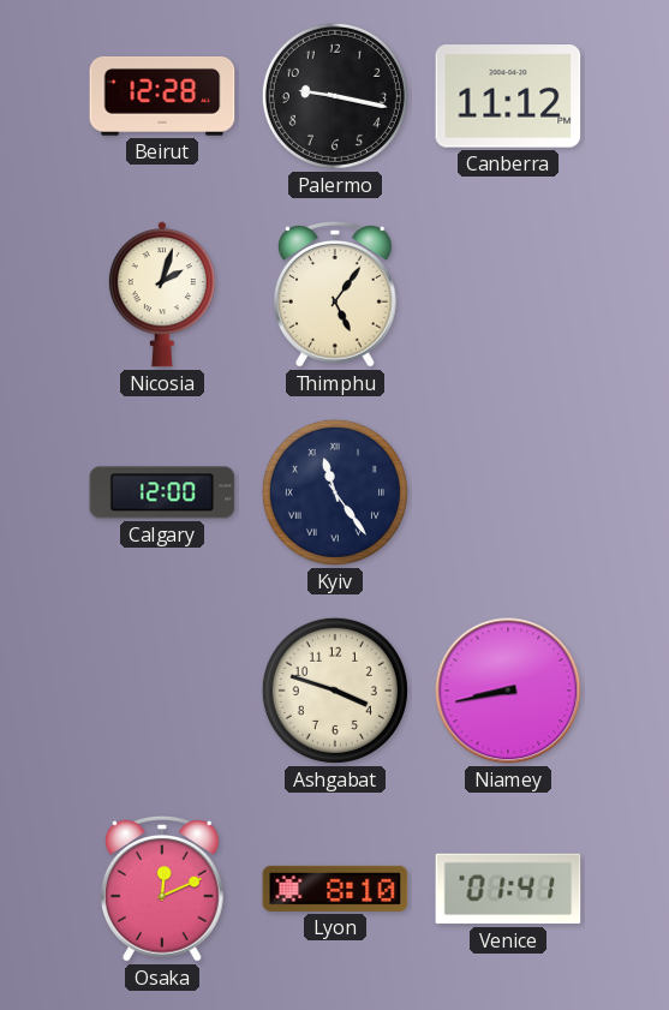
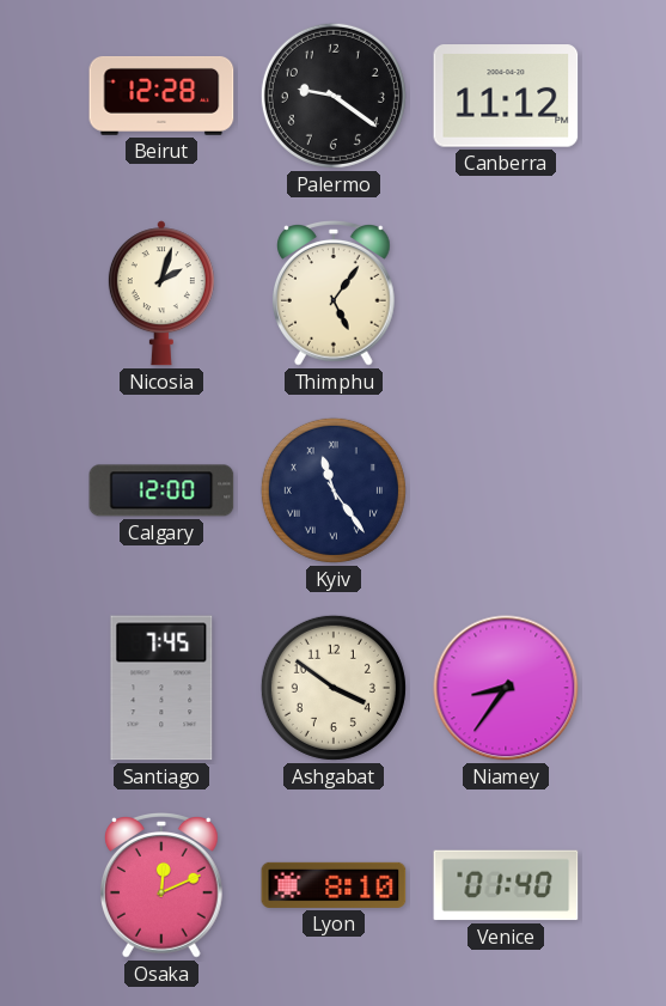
Palermo: 9:17 -> 9:21
Santiago: none -> 7:45
Ashgabat: 3:48 -> 3:51
Niamey: 8:43 -> 8:36
Venice: 01:41 -> 01:40
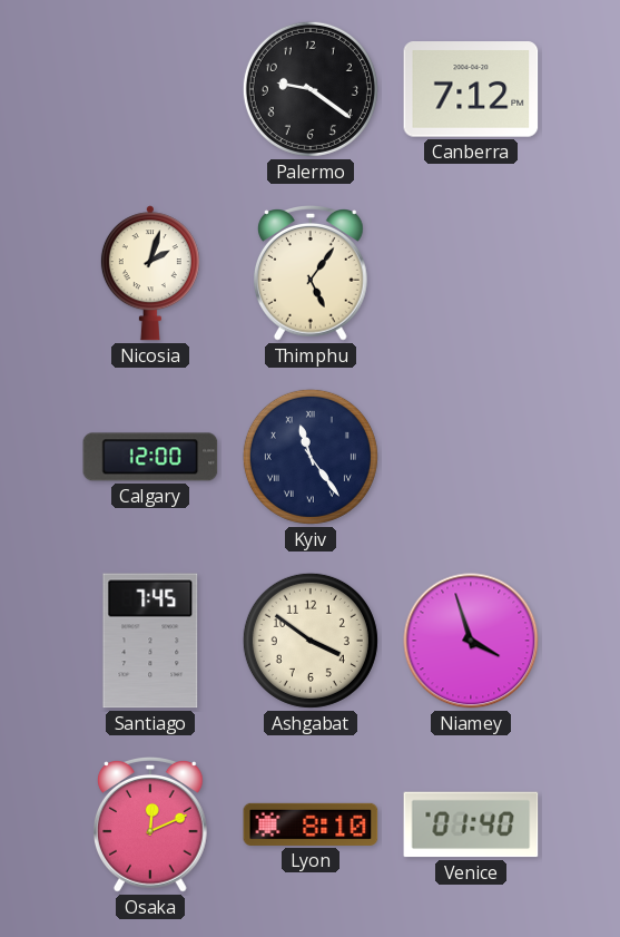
Beirut: 12:28 -> none
Canberra: 11:12 -> 7:12
Niamey: 8:36 -> 3:57
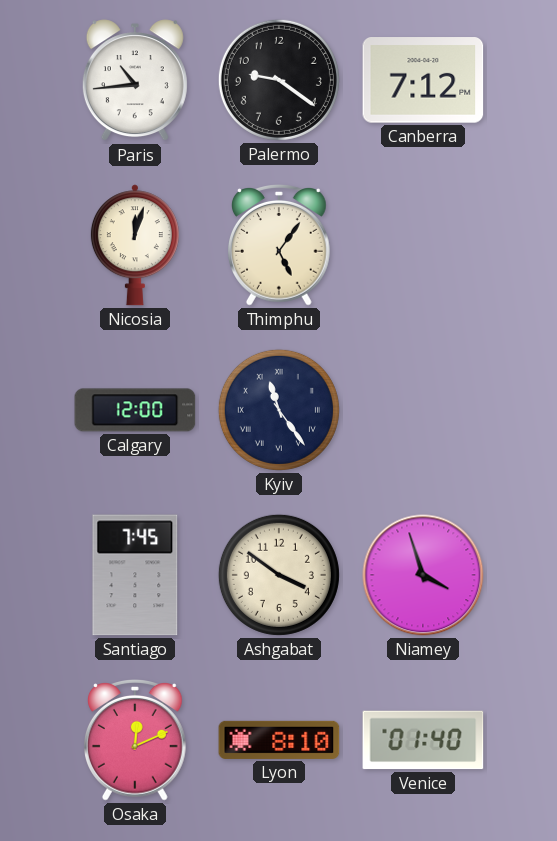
Paris: none -> 10:44
Nicosia: 2:03 -> 12:03
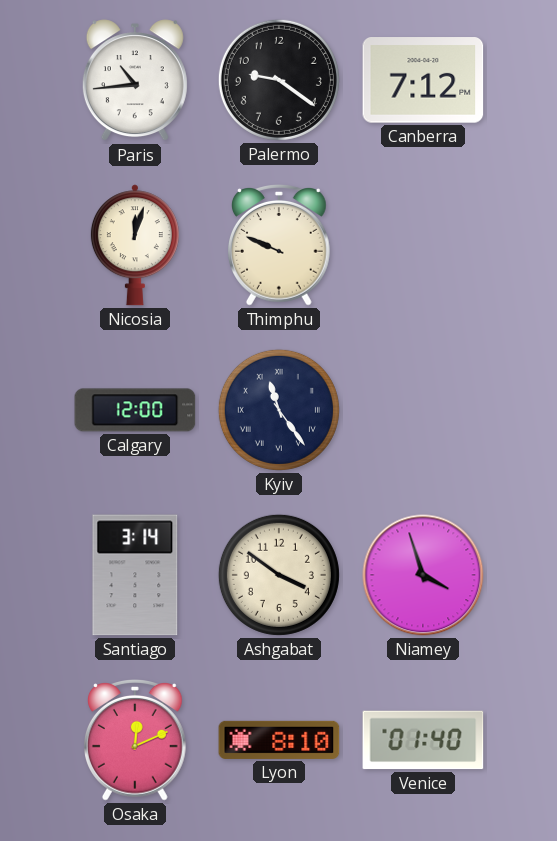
Thimphu: 5:06 -> 9:49
Santiago: 7:45 -> 3:14
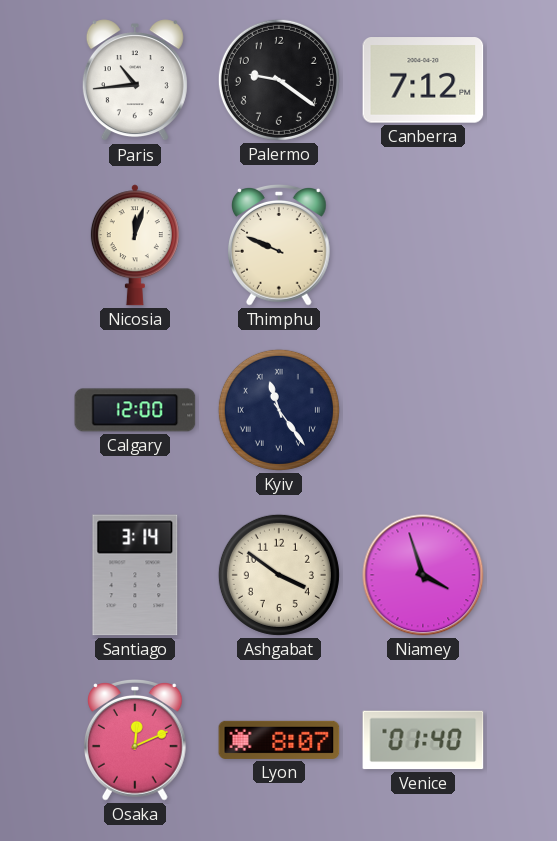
Lyon: 8:10 -> 8:07
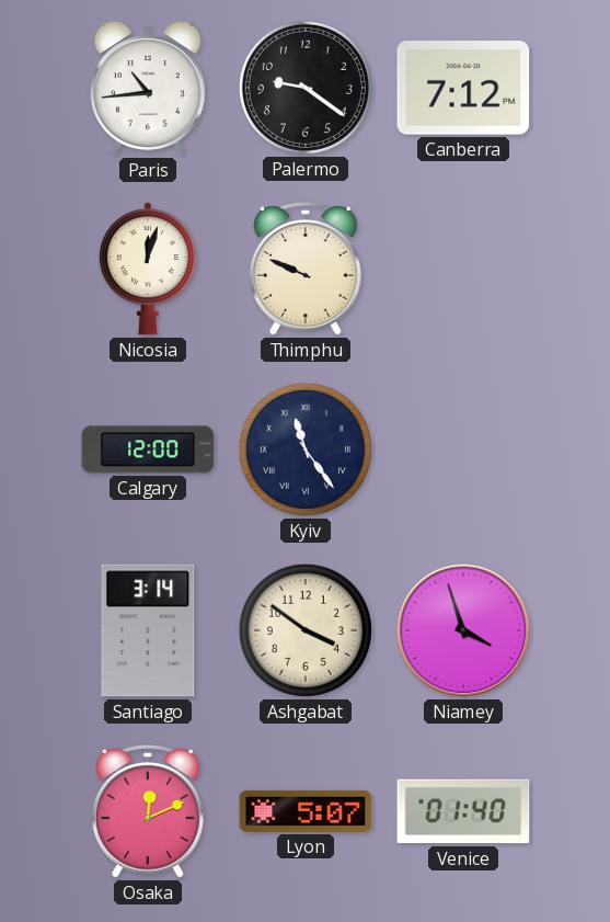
Lyon: 8:07 -> 5:07
